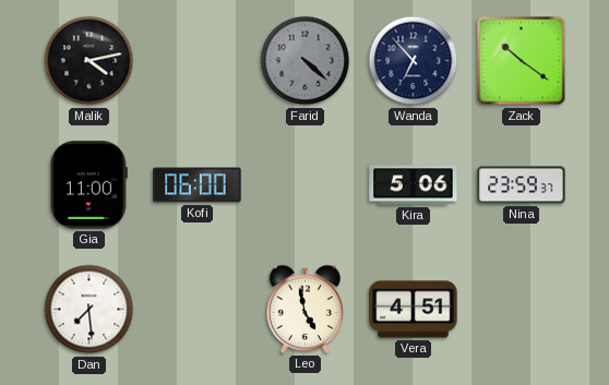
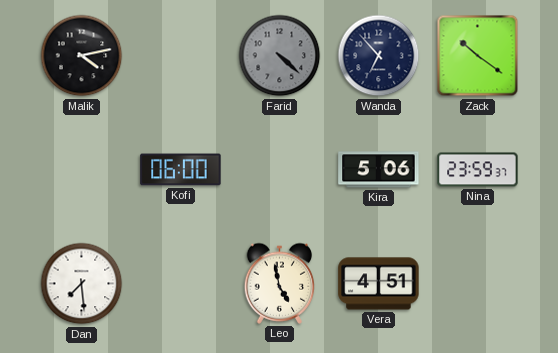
Gia: 11:00 -> none
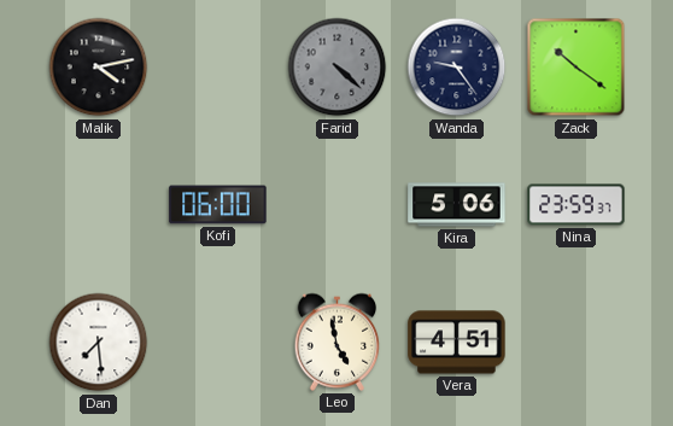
Wanda: 6:53 -> 9:24
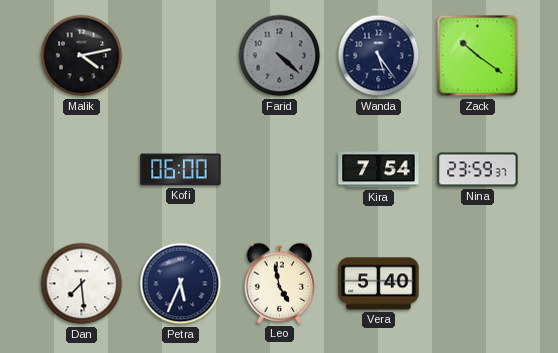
Wanda: 9:24 -> 5:24
Kira: 5:06 -> 7:54
Petra: none -> 5:34
Vera: 4:51 -> 5:40
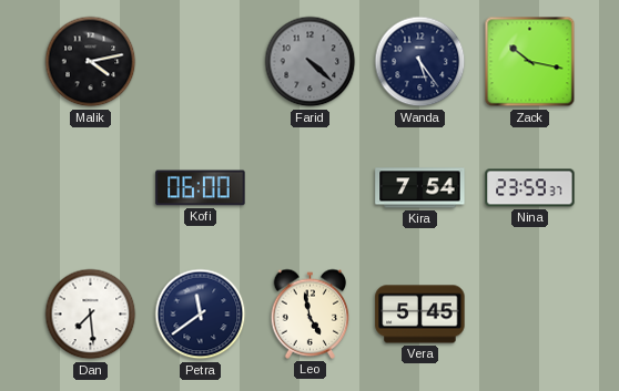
Zack: 10:21 -> 10:17
Petra: 5:34 -> 11:39
Vera: 5:40 -> 5:45
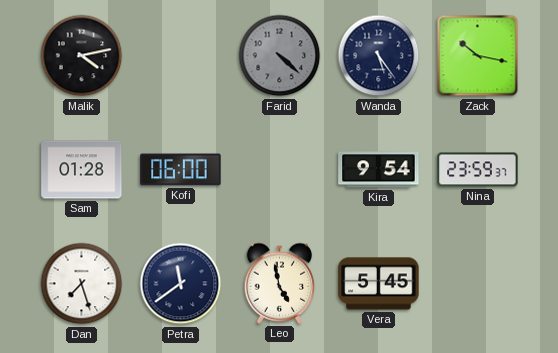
Sam: none -> 01:28
Kira: 7:54 -> 9:54
Dan: 7:29 -> 7:27
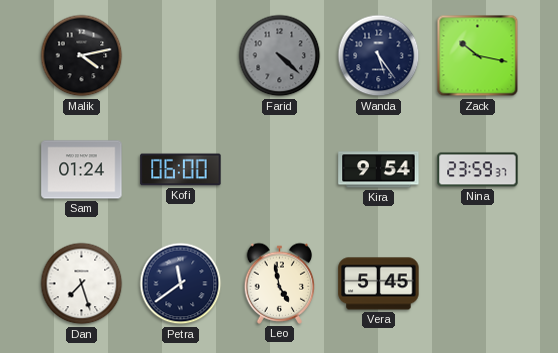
Sam: 01:28 -> 01:24
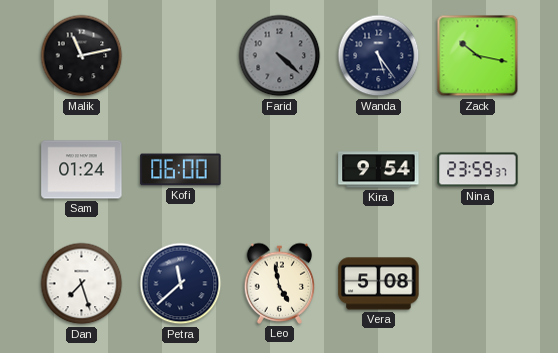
Malik: 4:13 -> 11:13
Petra: 11:39 -> 11:38
Vera: 5:45 -> 5:08
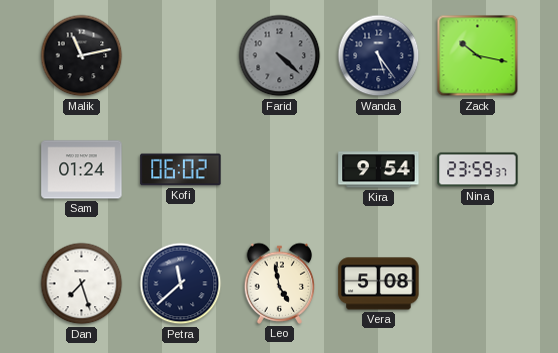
Kofi: 06:00 -> 06:02
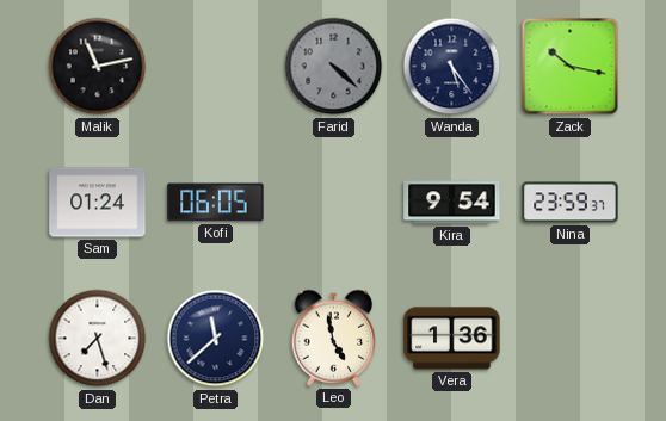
Kofi: 06:02 -> 06:05
Vera: 5:08 -> 1:36
